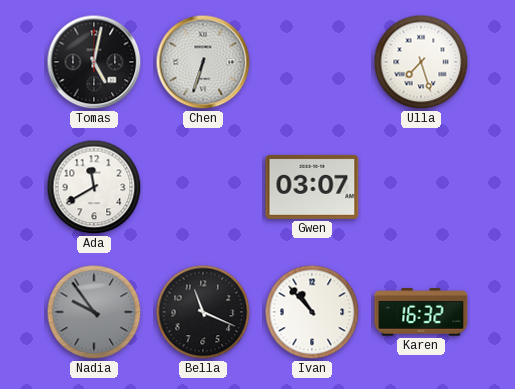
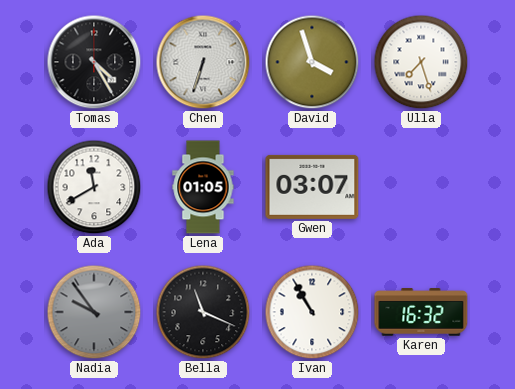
Tomas: 5:02 -> 4:25
David: none -> 3:57
Lena: none -> 01:05
Ivan: 10:53 -> 10:55
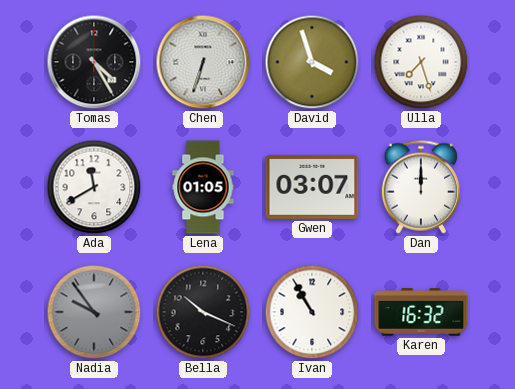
Dan: none -> 12:00
Bella: 11:19 -> 10:19
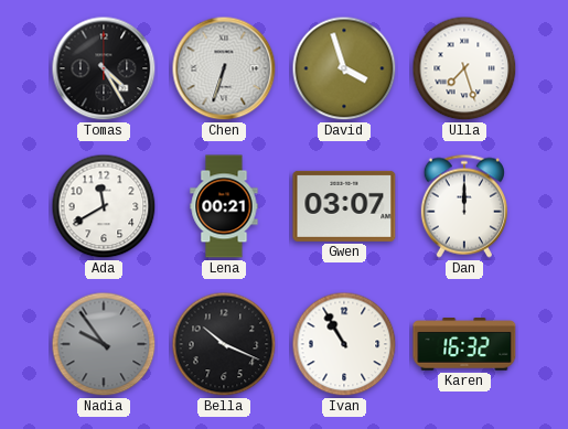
Lena: 01:05 -> 00:21
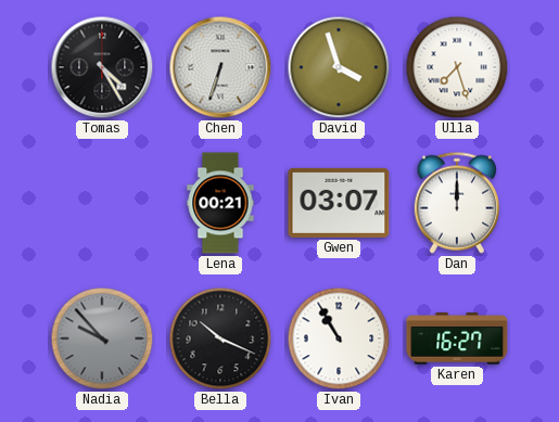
Ada: 11:40 -> none
Nadia: 9:54 -> 9:53
Karen: 16:32 -> 16:27
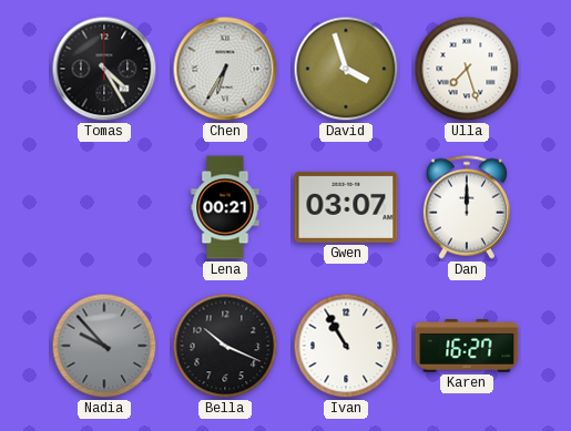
Chen: 6:33 -> 6:35
